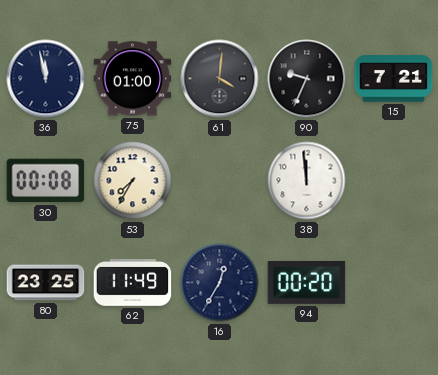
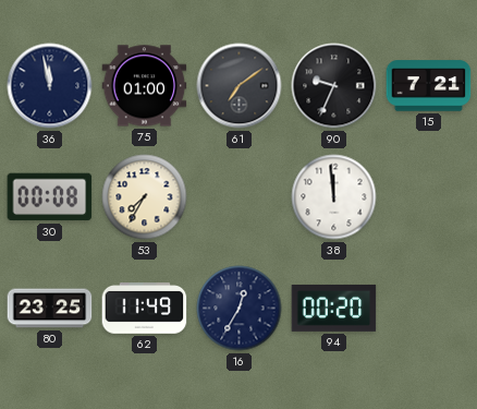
61: 4:01 -> 7:09
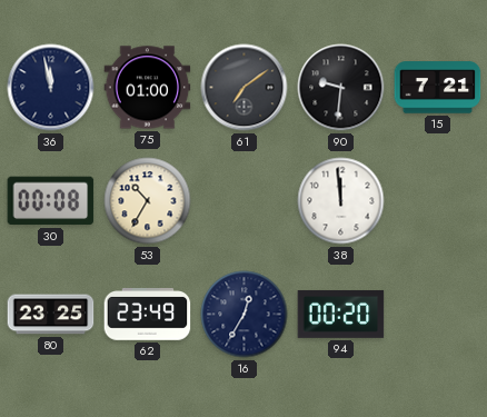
90: 9:34 -> 9:31
53: 7:35 -> 10:35
62: 11:49 -> 23:49
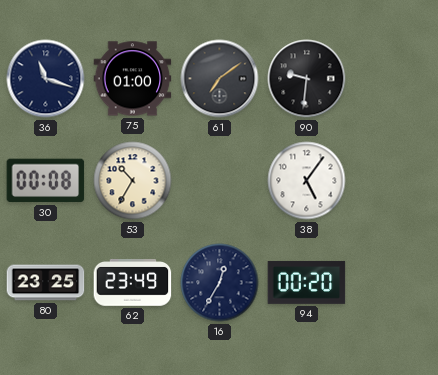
36: 11:58 -> 11:18
15: 7:21 -> none
38: 11:59 -> 5:06
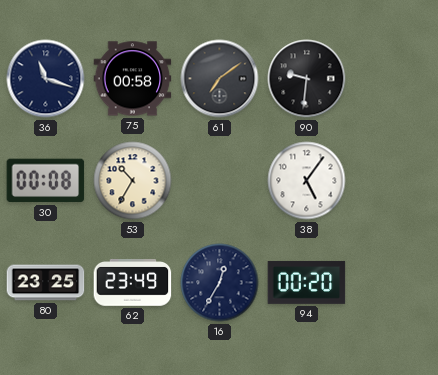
75: 01:00 -> 00:58
